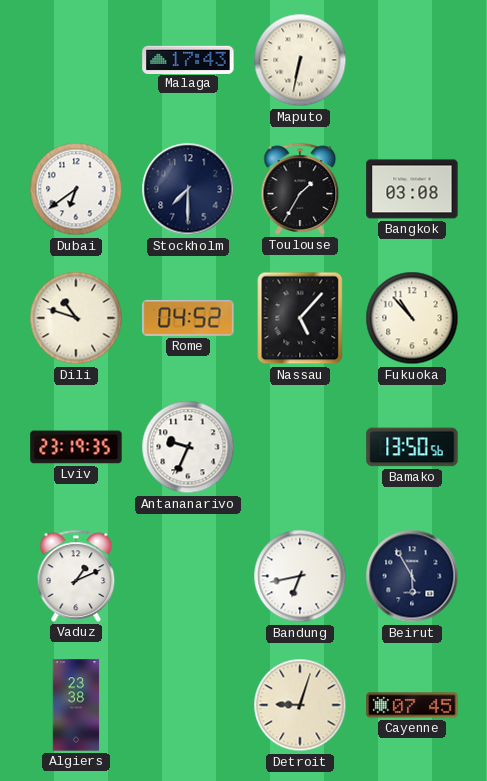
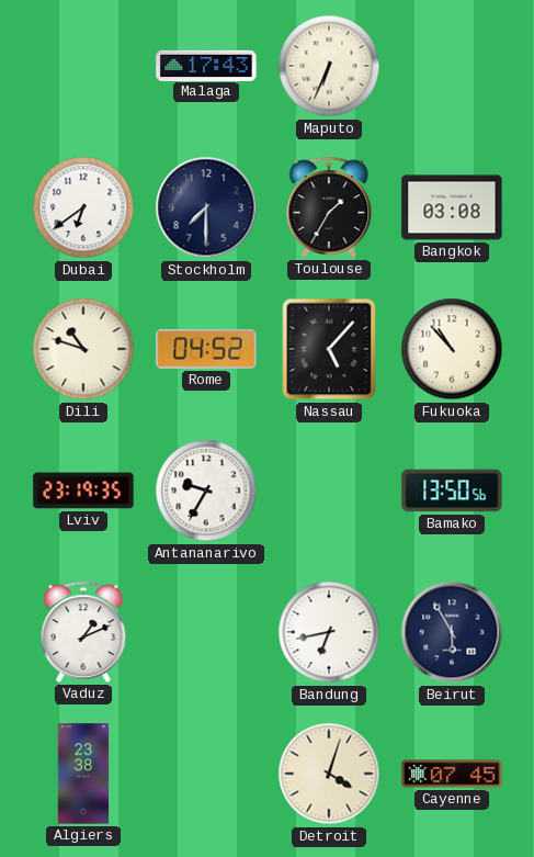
Maputo: 6:32 -> 6:34
Antananarivo: 9:34 -> 9:35
Detroit: 9:03 -> 4:03
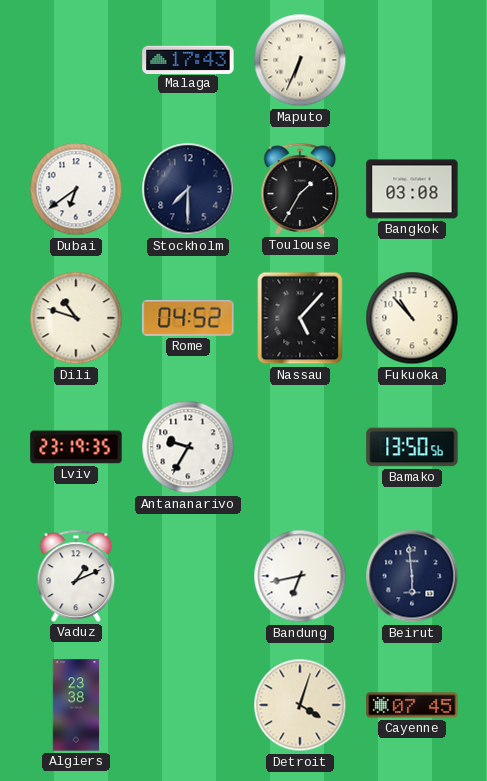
Beirut: 5:55 -> 5:59
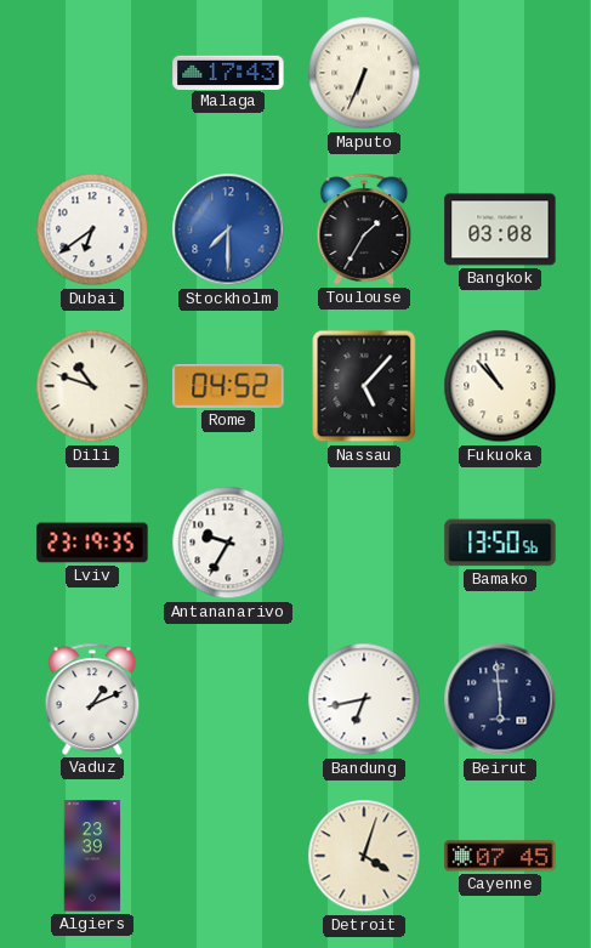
Stockholm dial: navy -> blue
Algiers: 23:38 -> 23:39
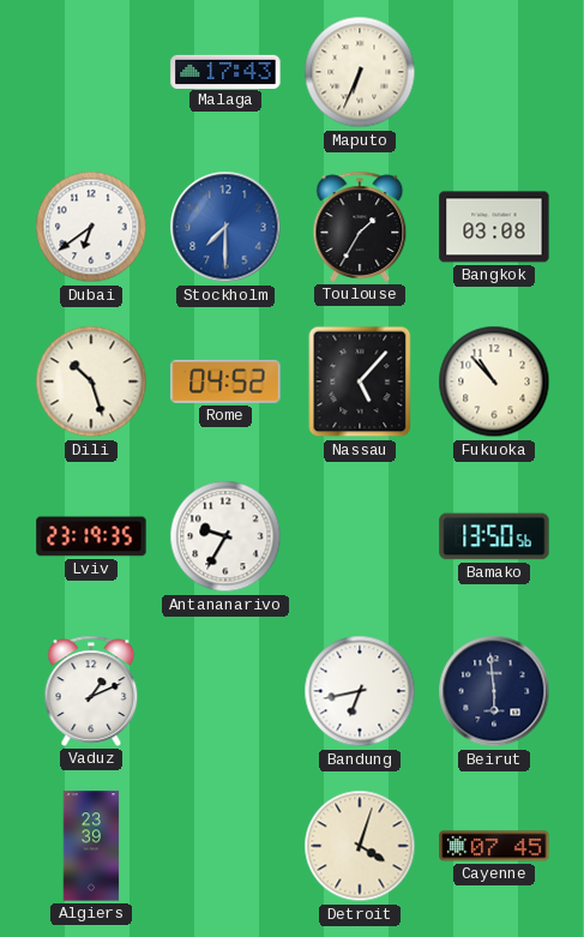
Dili: 10:48 -> 10:27
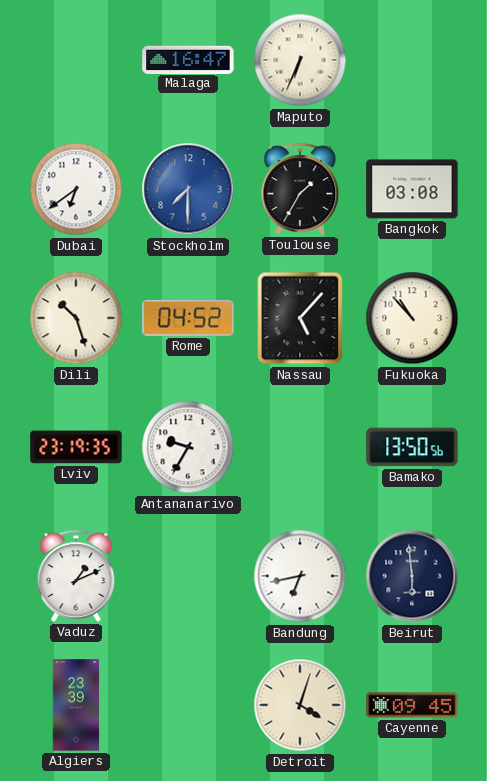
Malaga: 17:43 -> 16:47
Cayenne: 07:45 -> 09:45
